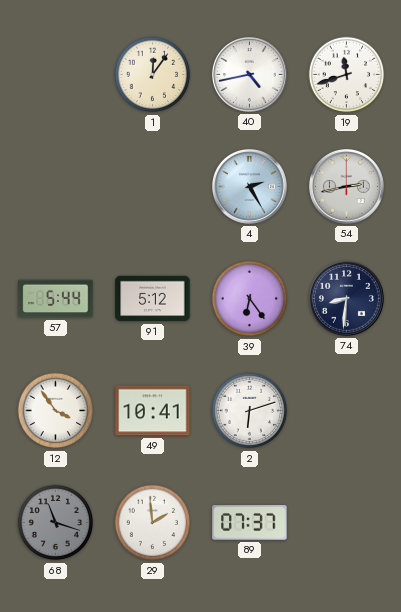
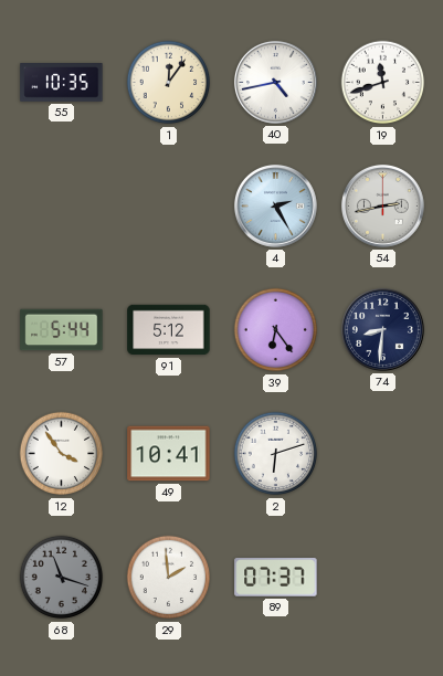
55: none -> 10:35
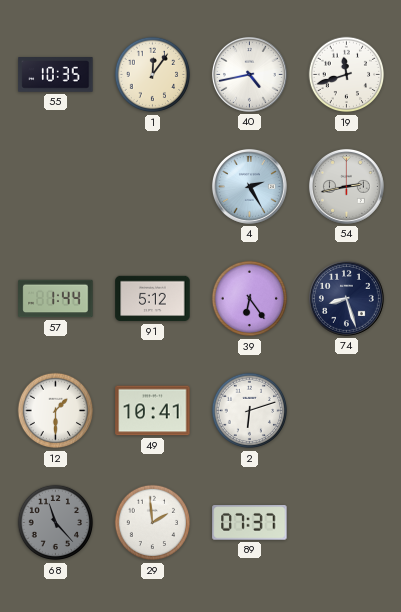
57: 5:44 -> 1:44
74: 8:31 -> 8:27
12: 3:54 -> 1:30
68: 11:18 -> 11:23
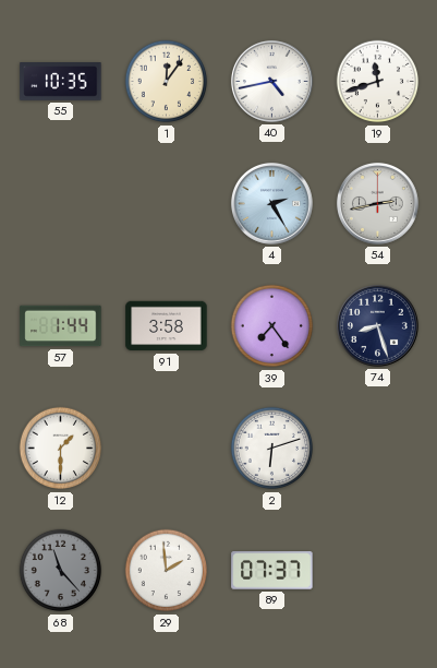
91: 5:12 -> 3:58
39: 6:24 -> 7:24
49: 10:41 -> none
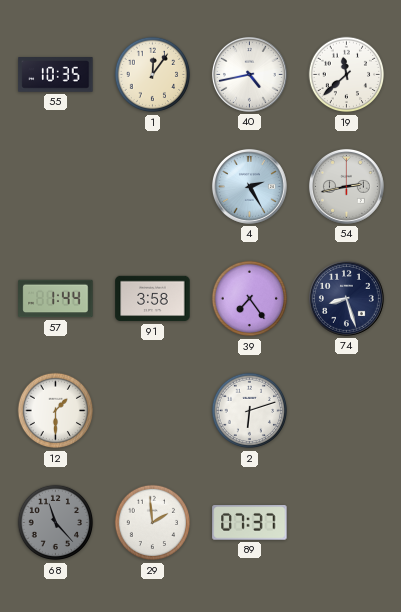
19: 11:42 -> 11:38
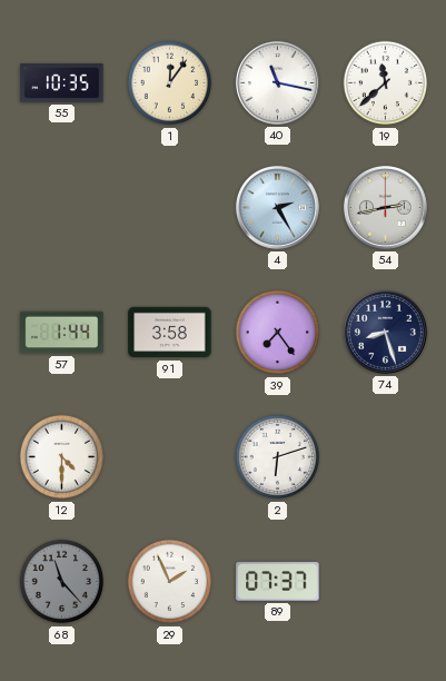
40: 4:43 -> 11:17
12: 1:30 -> 4:30
29: 1:59 -> 1:56
